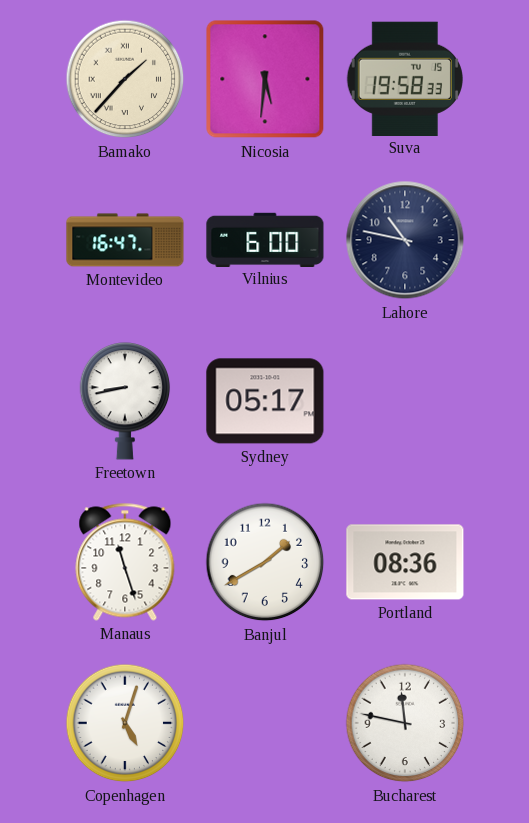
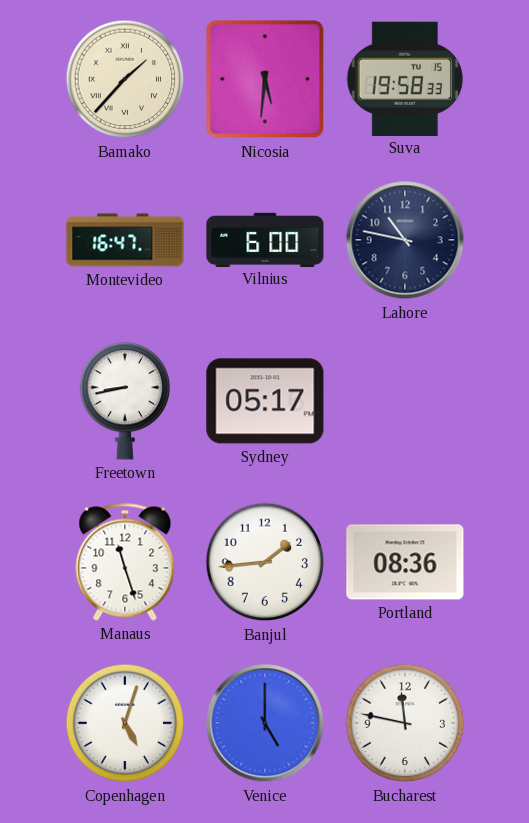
Banjul: 1:40 -> 1:44
Venice: none -> 5:00
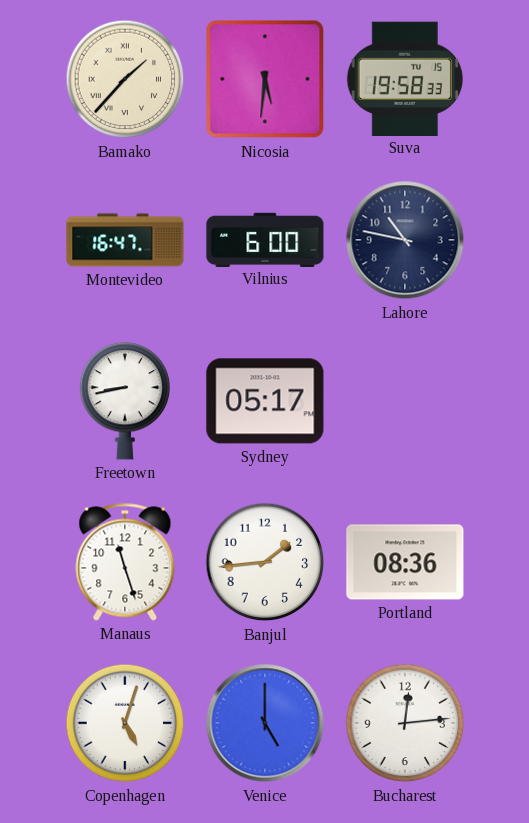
Bucharest: 11:47 -> 12:14
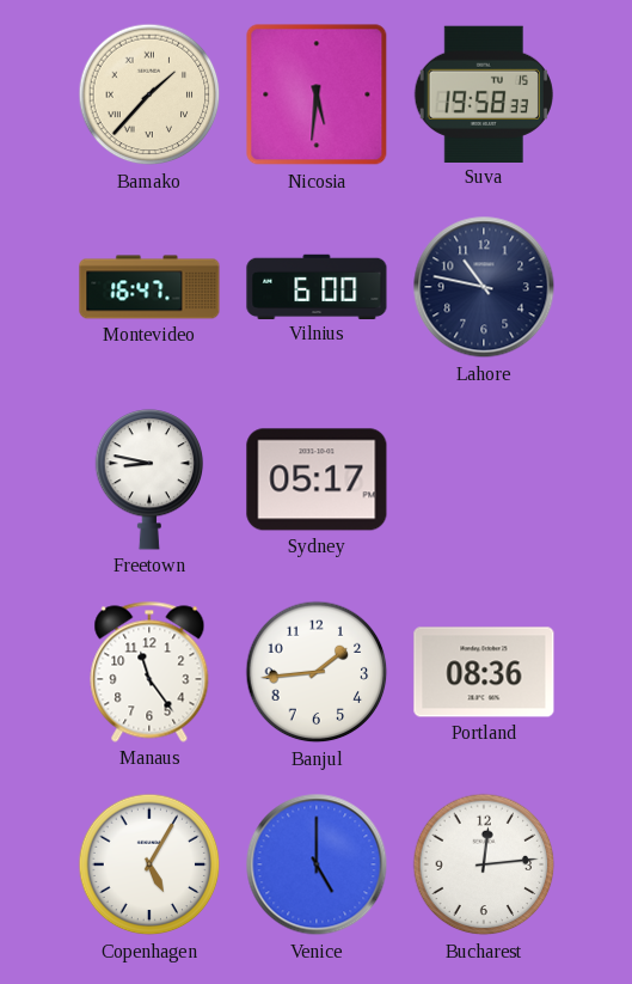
Freetown: 8:43 -> 8:47
Manaus: 11:27 -> 11:24
Copenhagen: 5:03 -> 5:05
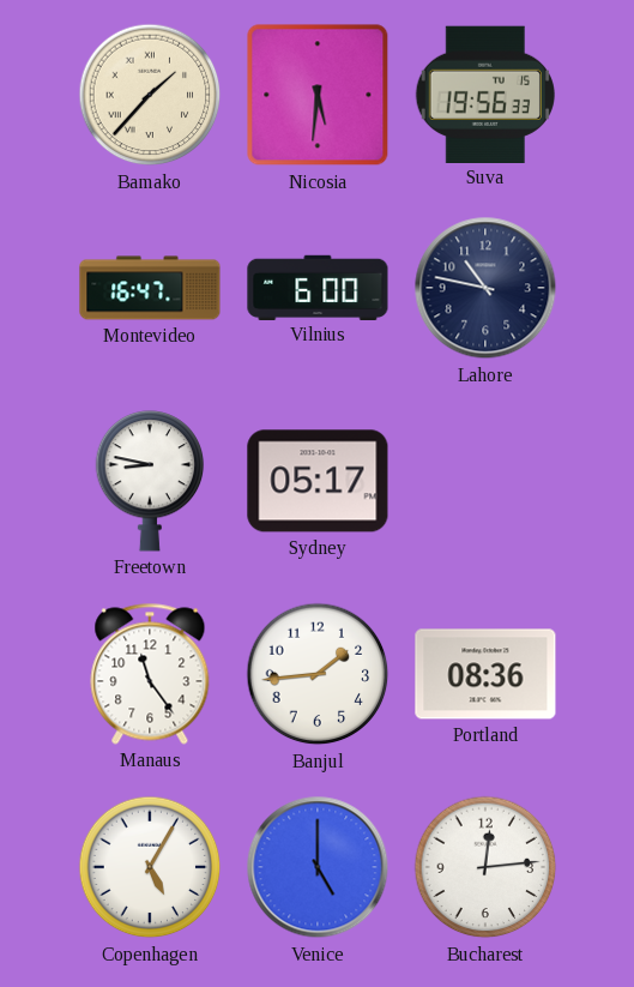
Suva: 19:58 -> 19:56
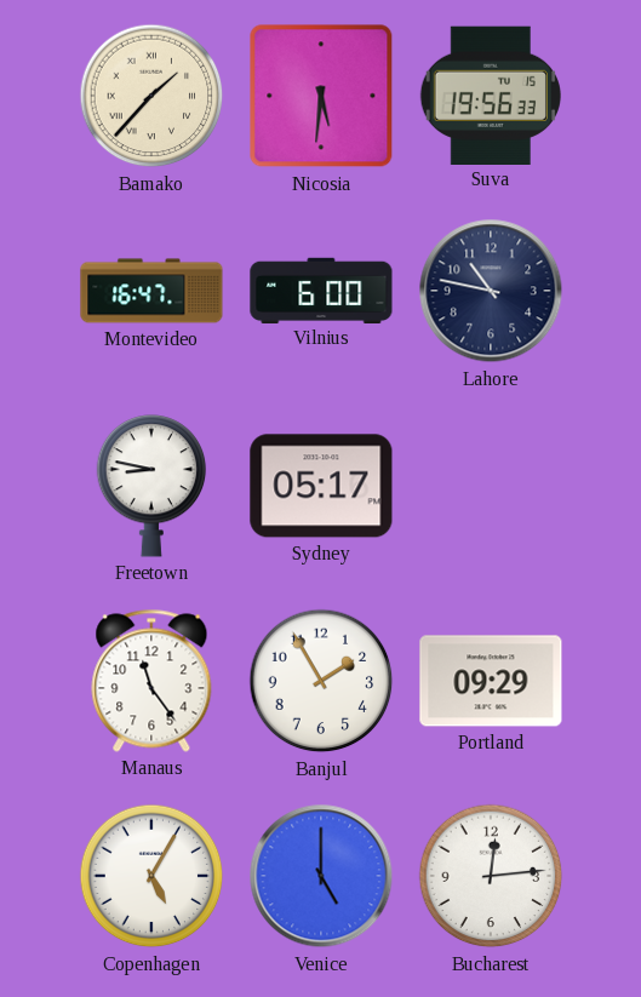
Banjul: 1:44 -> 1:55
Portland: 08:36 -> 09:29
